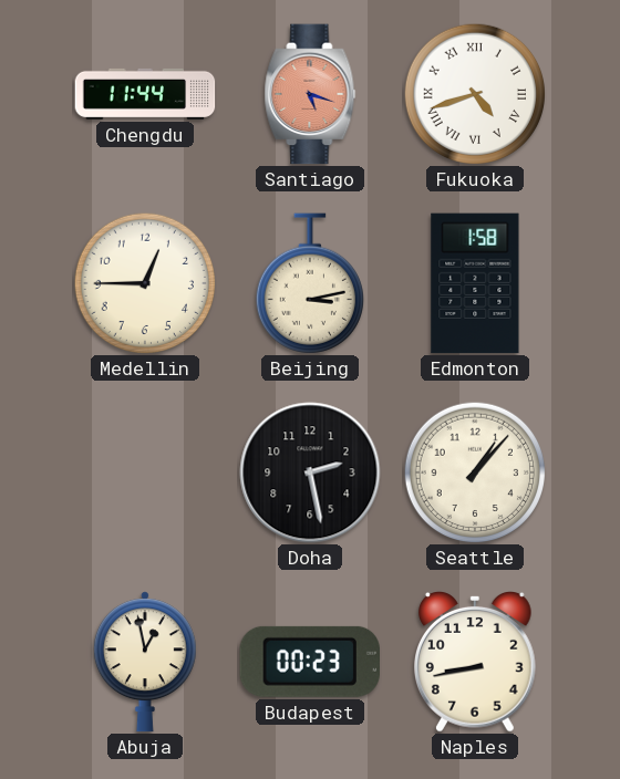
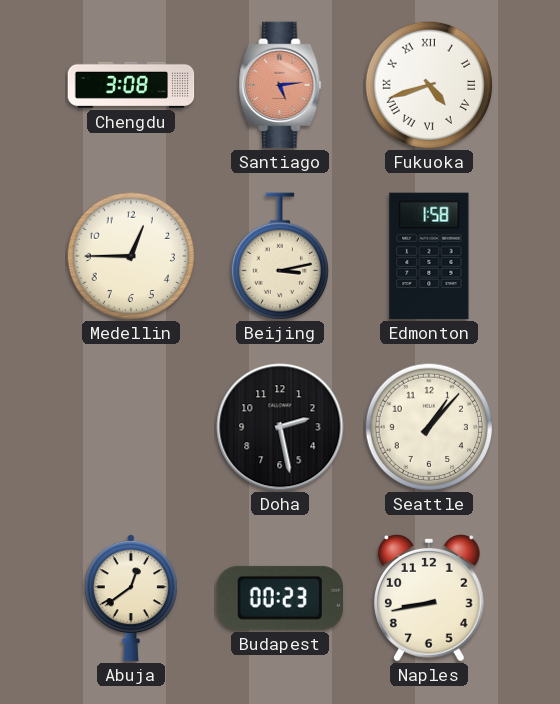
Chengdu: 11:44 -> 3:08
Santiago: 5:18 -> 5:14
Abuja: 12:58 -> 12:39
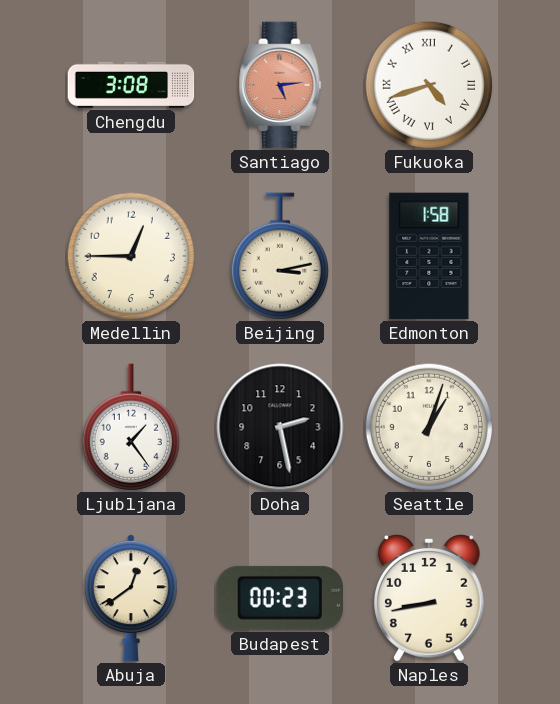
Ljubljana: none -> 1:24
Seattle: 1:07 -> 1:03
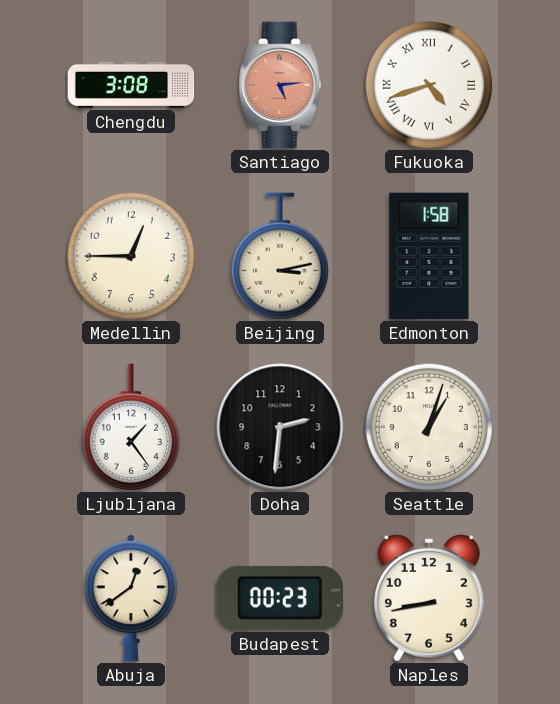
Doha: 2:28 -> 2:31
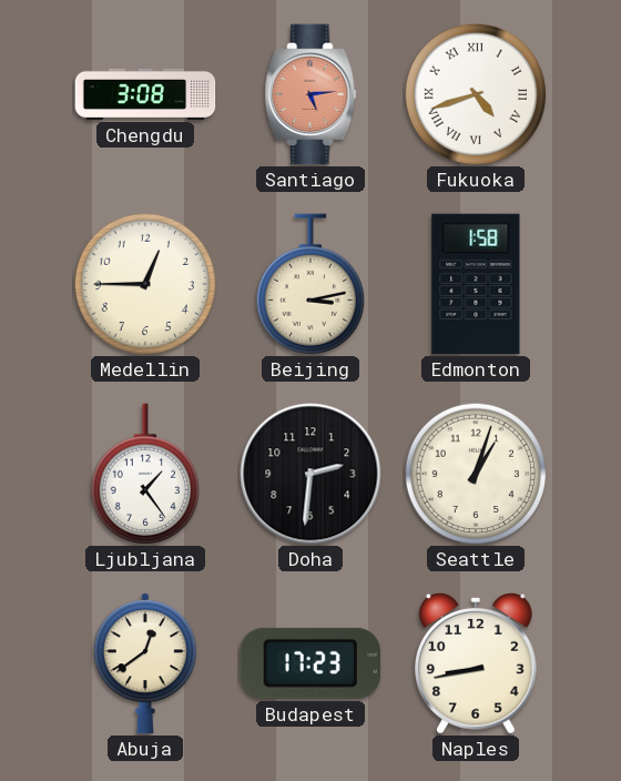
Budapest: 00:23 -> 17:23
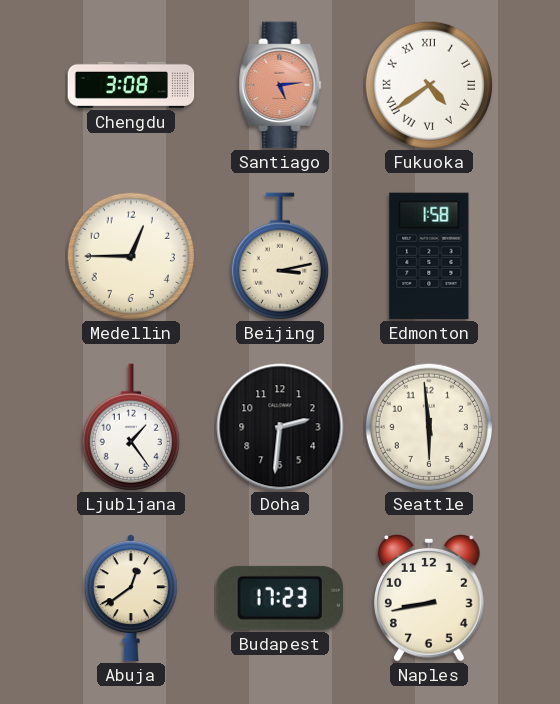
Fukuoka: 4:42 -> 4:39
Seattle: 1:03 -> 5:59
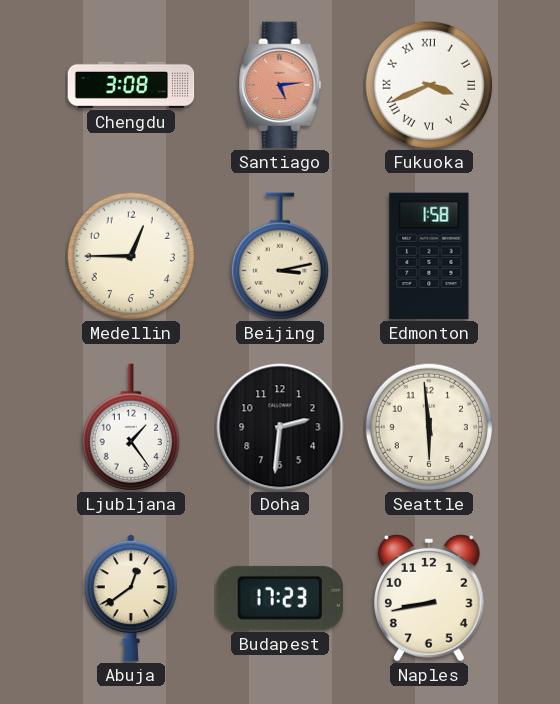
Fukuoka: 4:39 -> 3:41
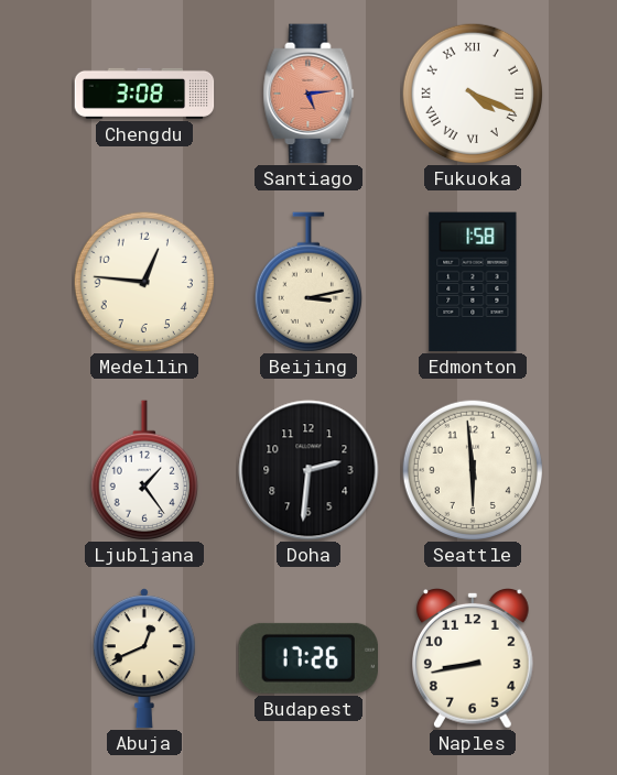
Fukuoka: 3:41 -> 4:19
Medellin: 12:45 -> 12:46
Abuja: 12:39 -> 12:41
Budapest: 17:23 -> 17:26
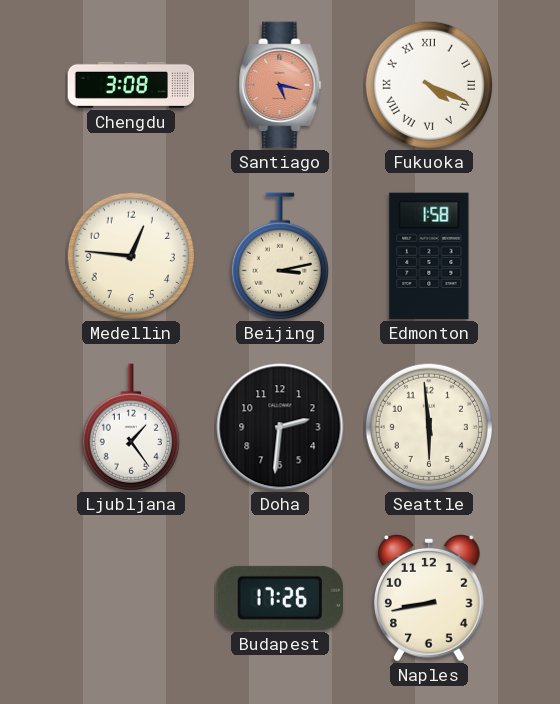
Santiago: 5:14 -> 5:17
Abuja: 12:41 -> none
